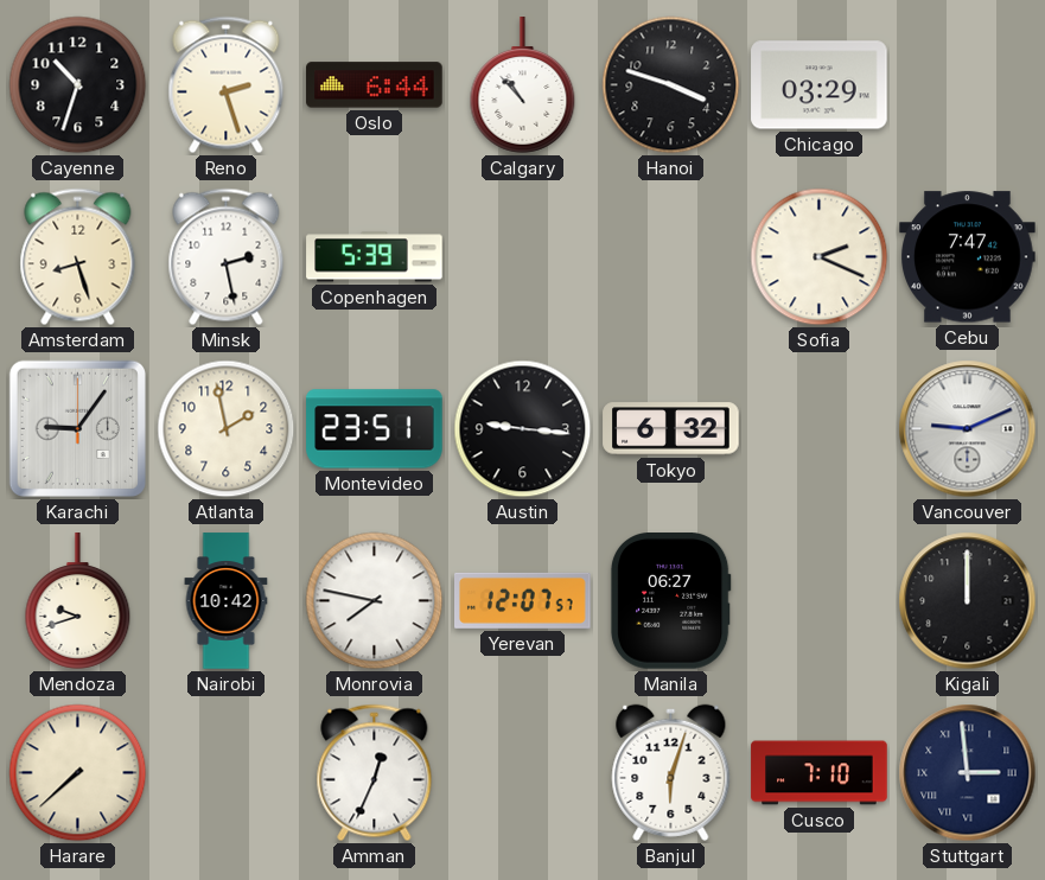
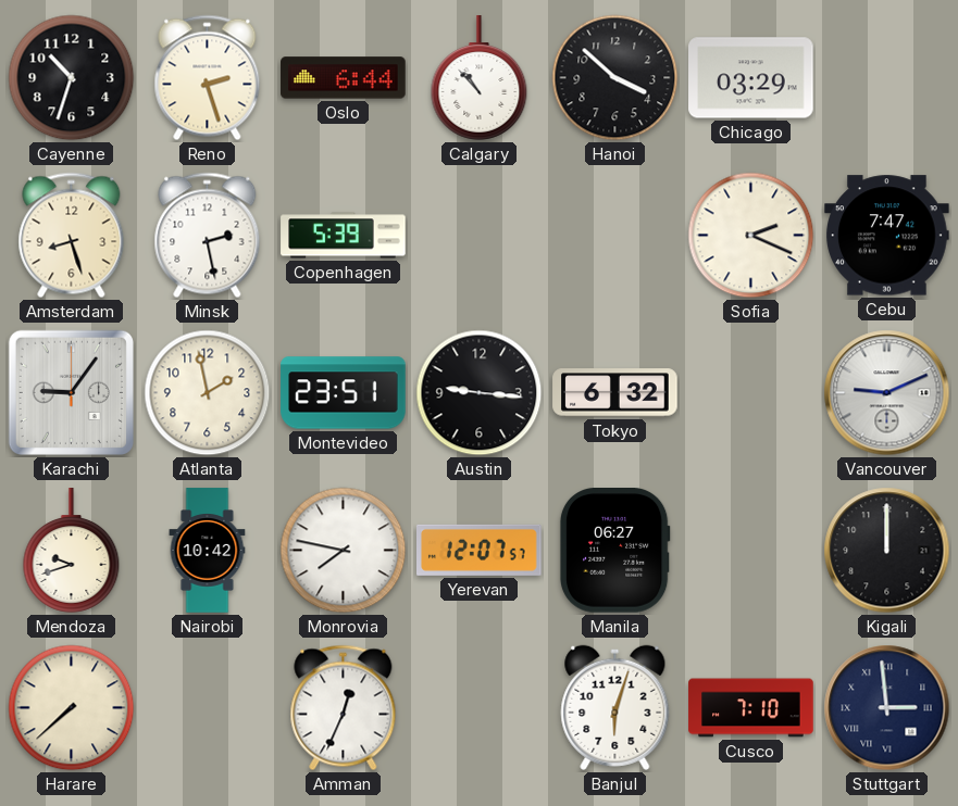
Hanoi: 3:48 -> 3:52
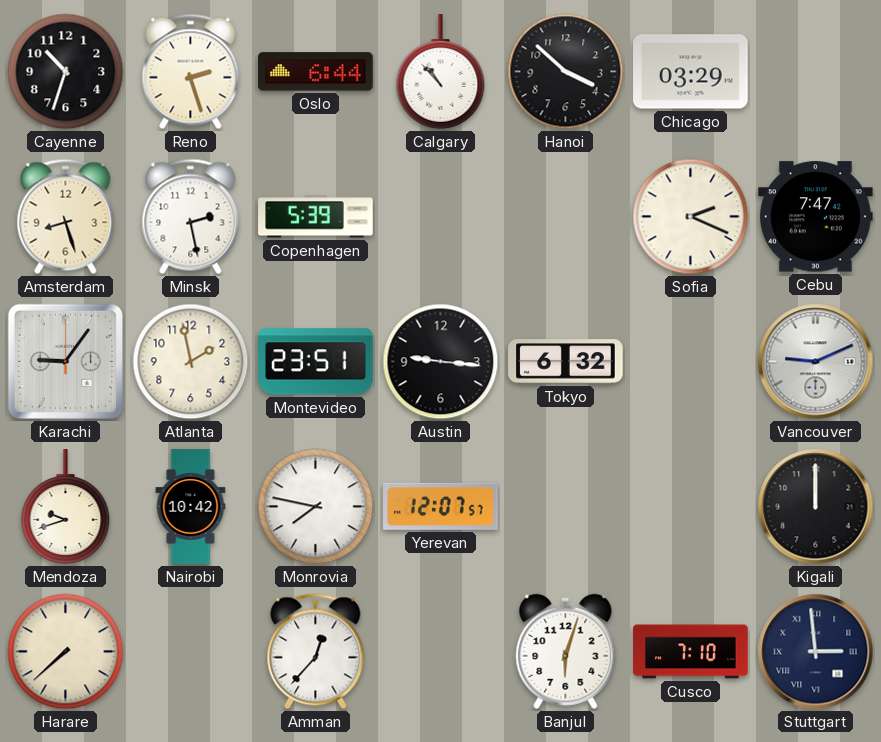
Manila: 06:27 -> none
Amman: 12:34 -> 12:37
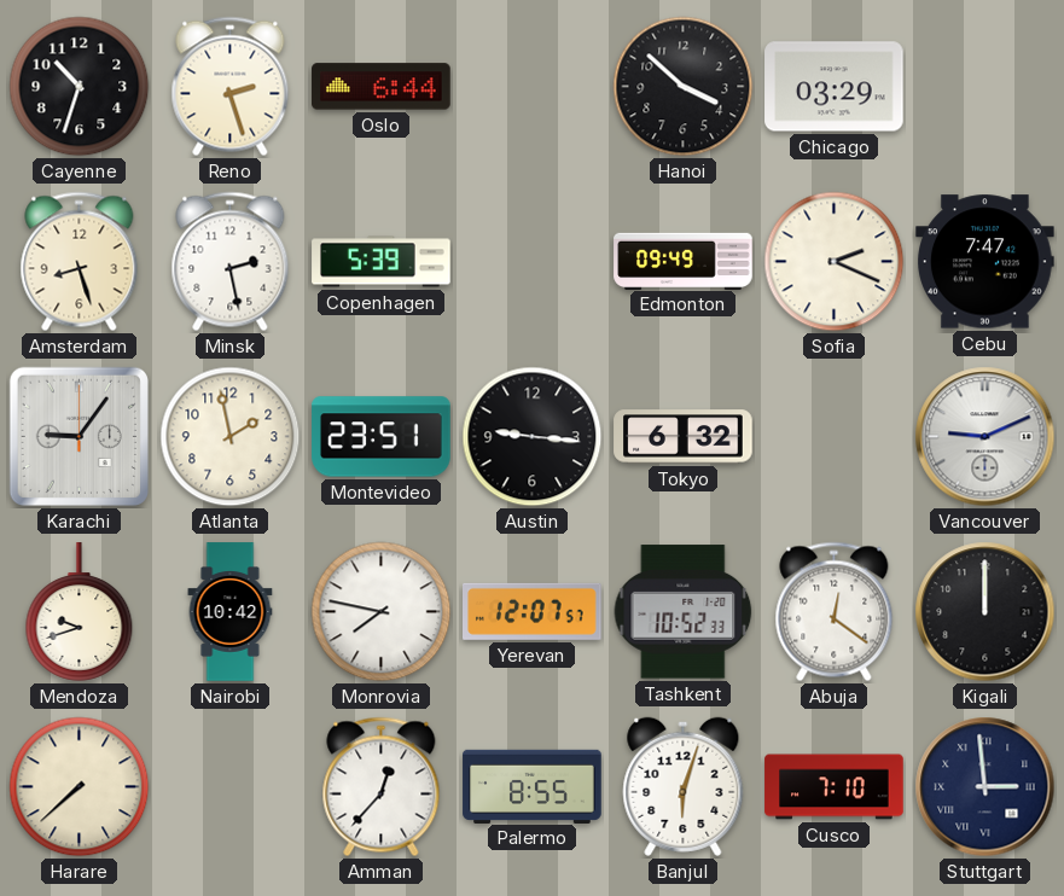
Calgary: 10:53 -> none
Edmonton: none -> 09:49
Tashkent: none -> 10:52
Abuja: none -> 12:21
Palermo: none -> 8:55
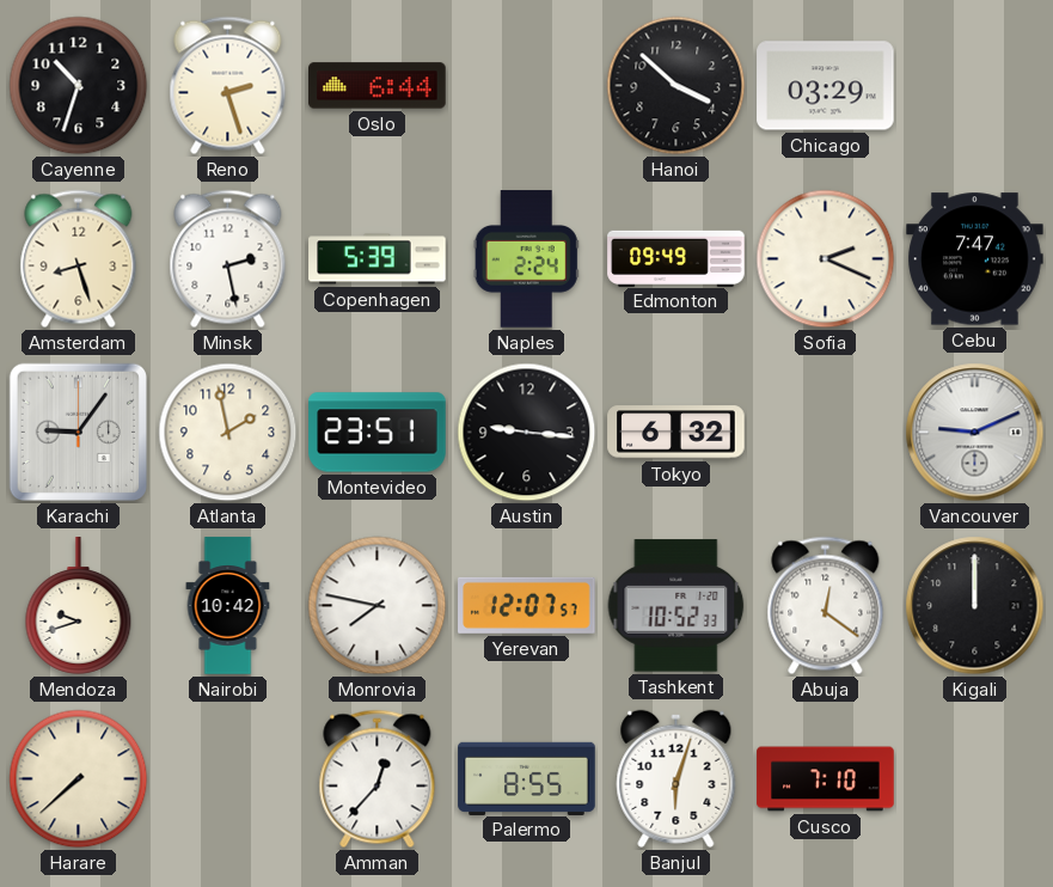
Naples: none -> 2:24
Stuttgart: 2:59 -> none
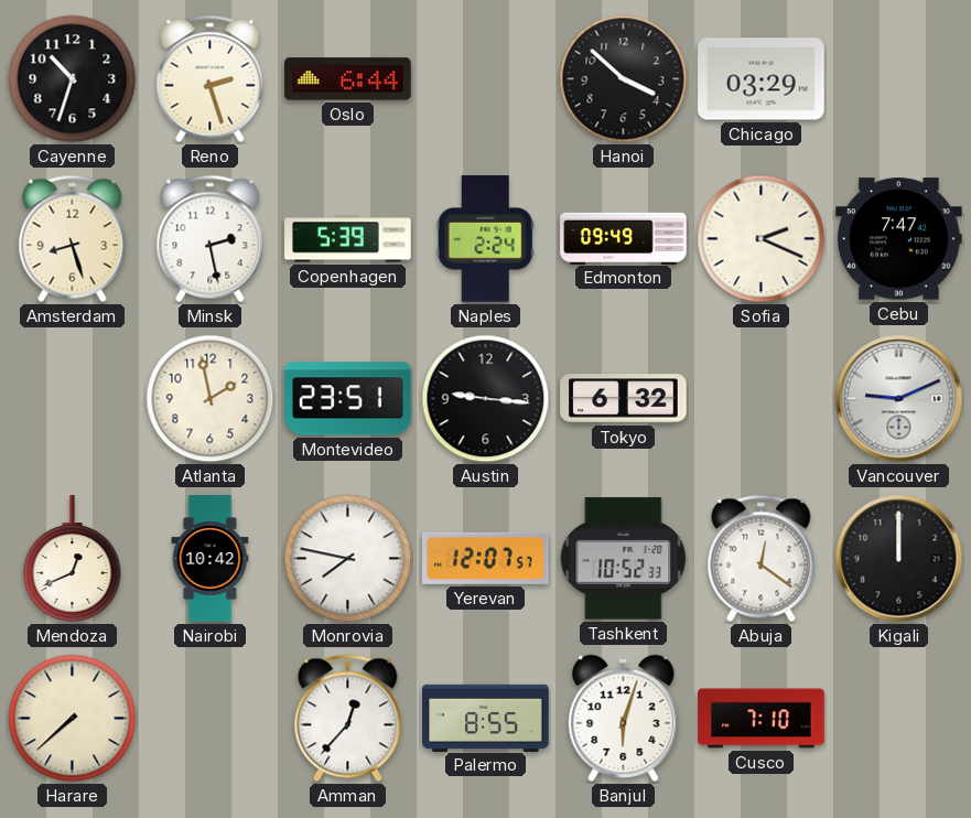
Karachi: 9:06 -> none
Mendoza: 9:42 -> 12:41
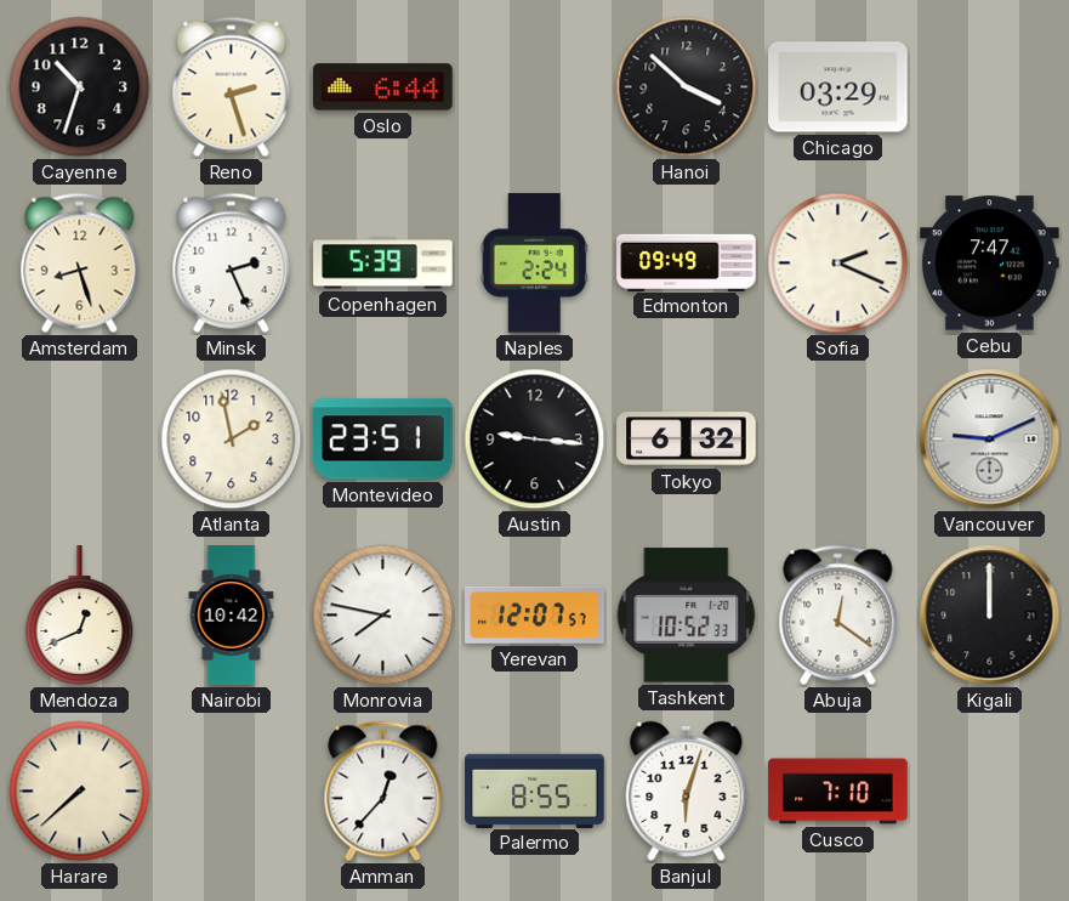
Minsk: 2:28 -> 2:26
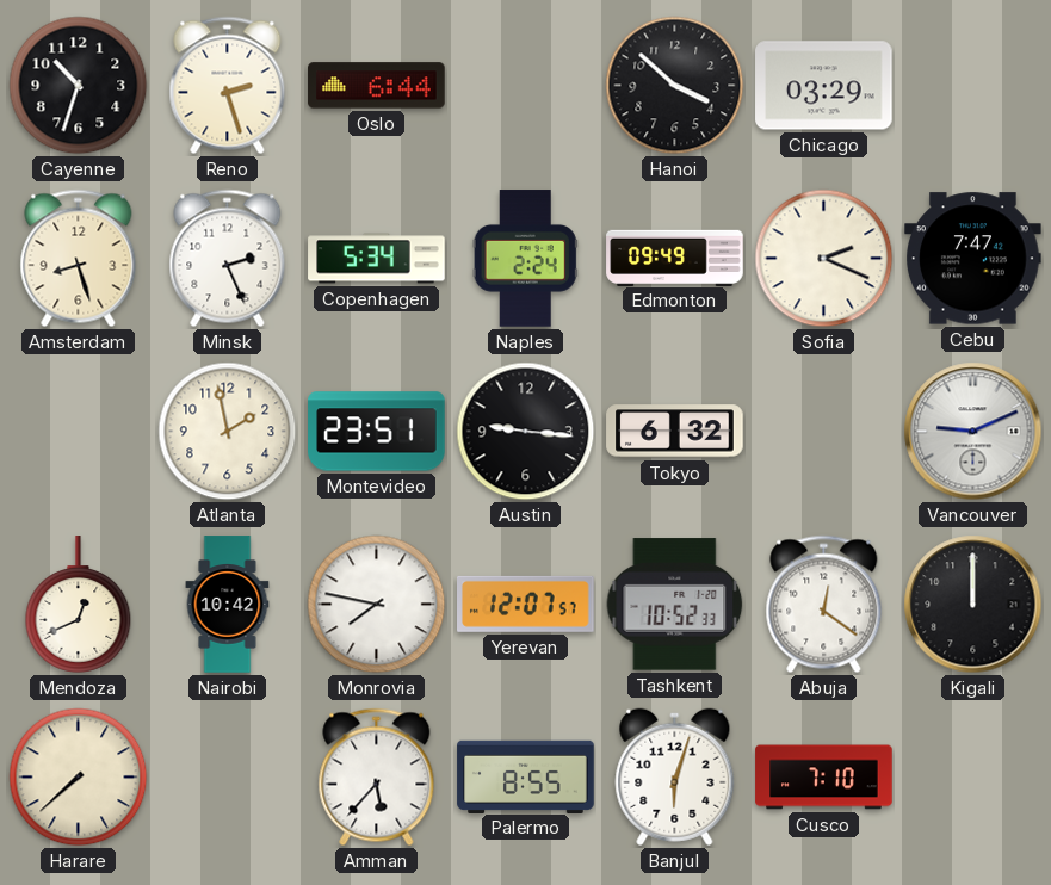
Copenhagen: 5:39 -> 5:34
Amman: 12:37 -> 5:37
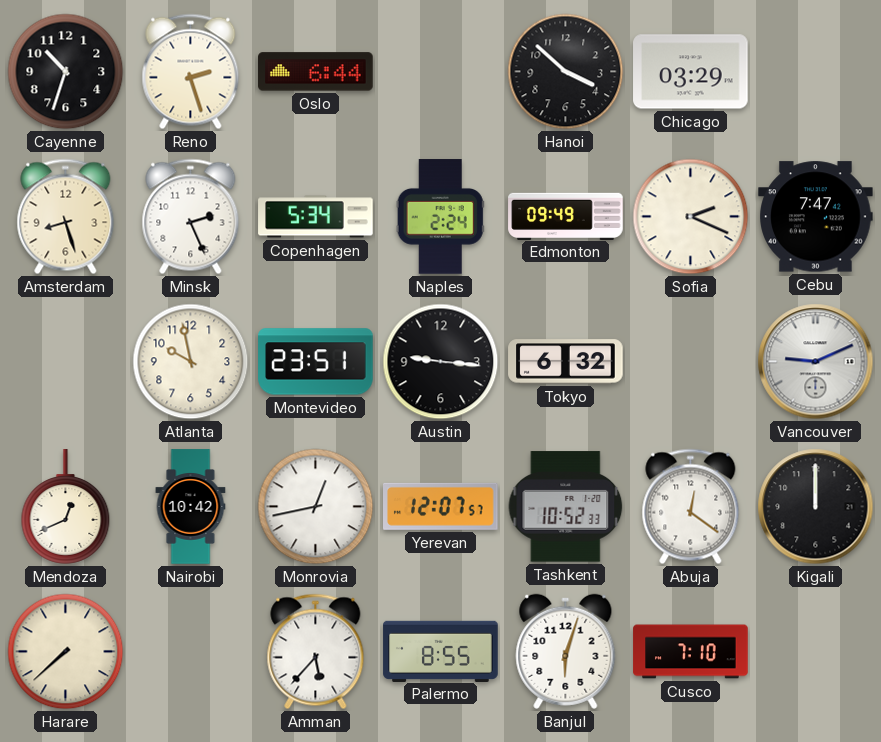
Atlanta: 1:58 -> 9:58
Monrovia: 7:47 -> 12:43
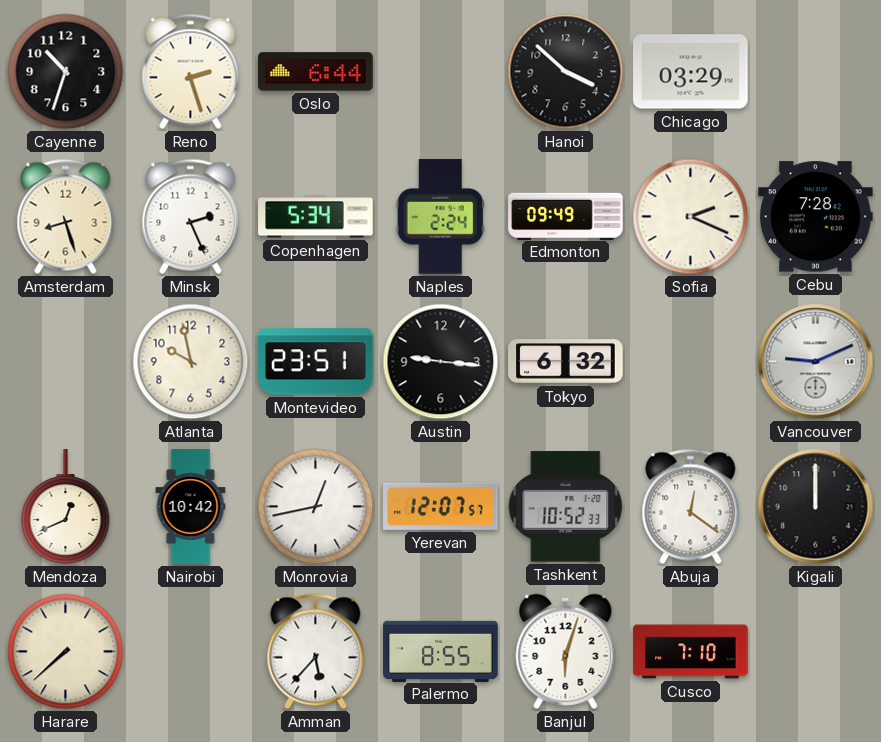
Cebu: 7:47 -> 7:28
